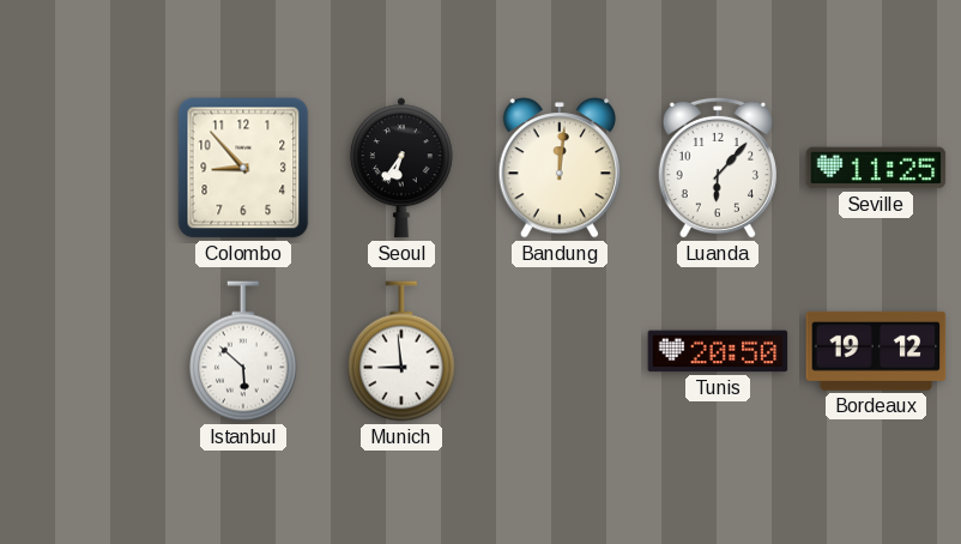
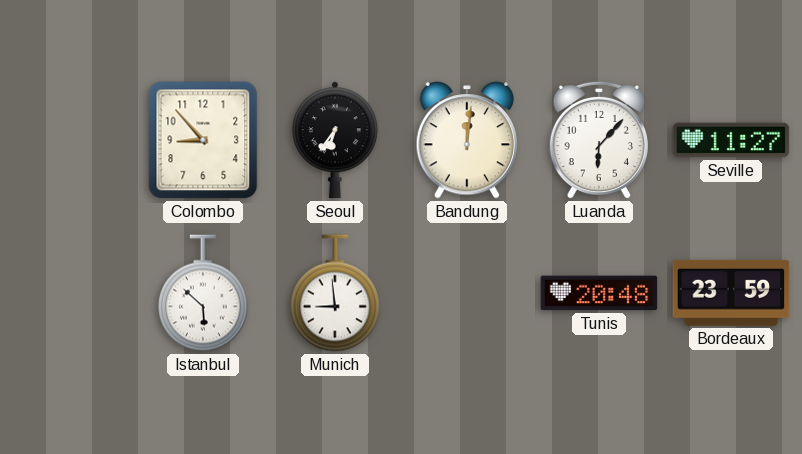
Seville: 11:25 -> 11:27
Tunis: 20:50 -> 20:48
Bordeaux: 19:12 -> 23:59
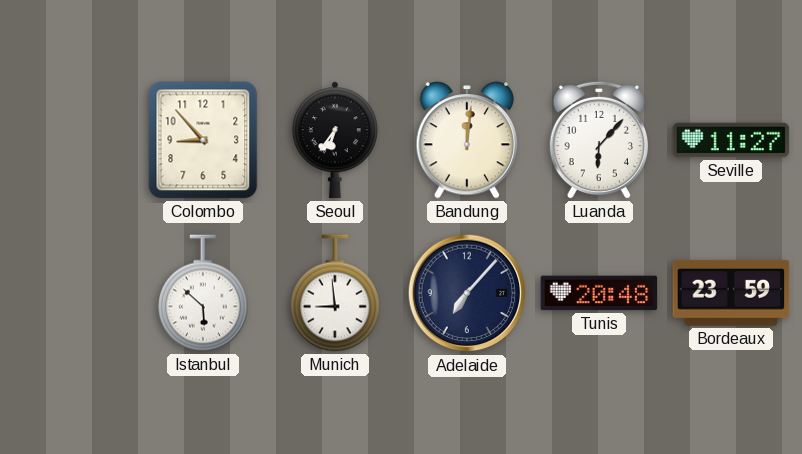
Adelaide: none -> 7:07
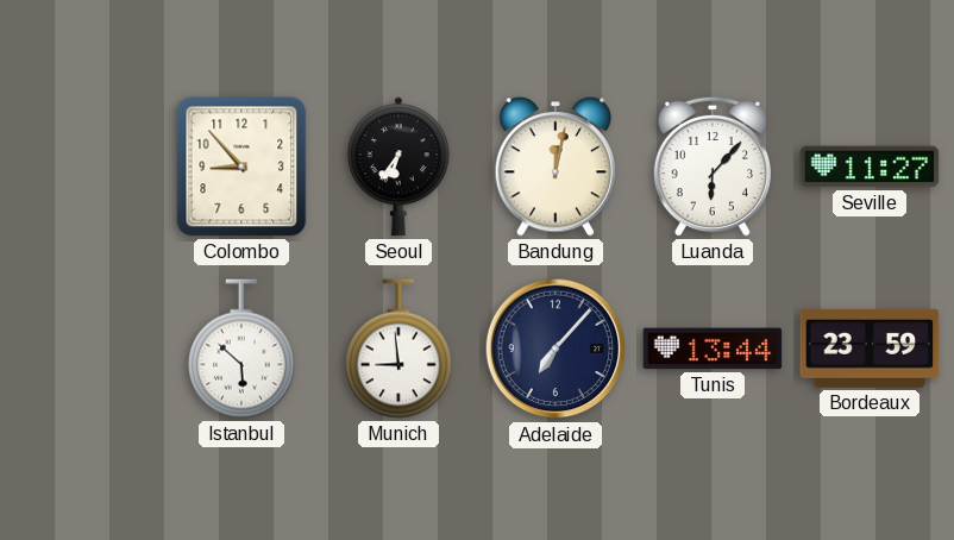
Bandung: 12:01 -> 12:02
Tunis: 20:48 -> 13:44
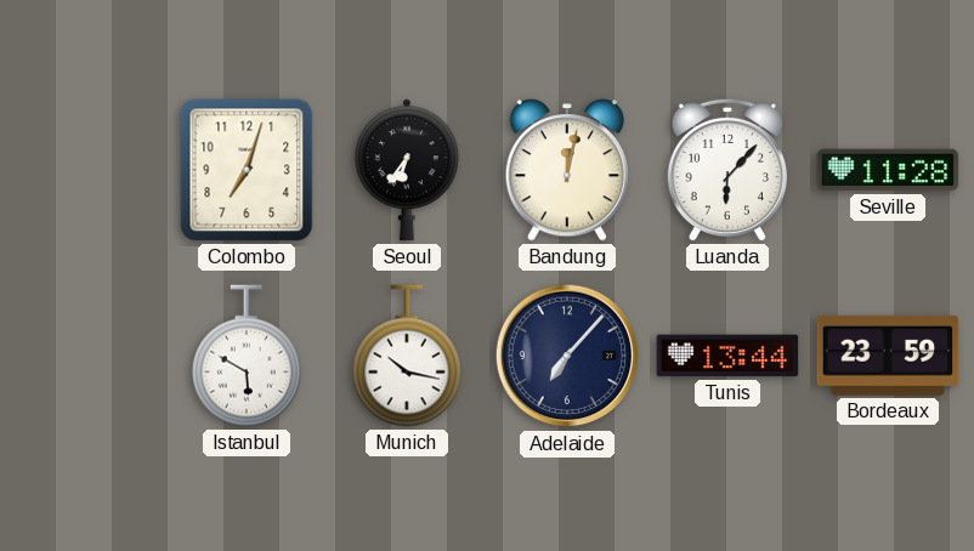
Colombo: 8:53 -> 7:03
Seville: 11:27 -> 11:28
Istanbul: 5:52 -> 5:50
Munich: 8:59 -> 10:17
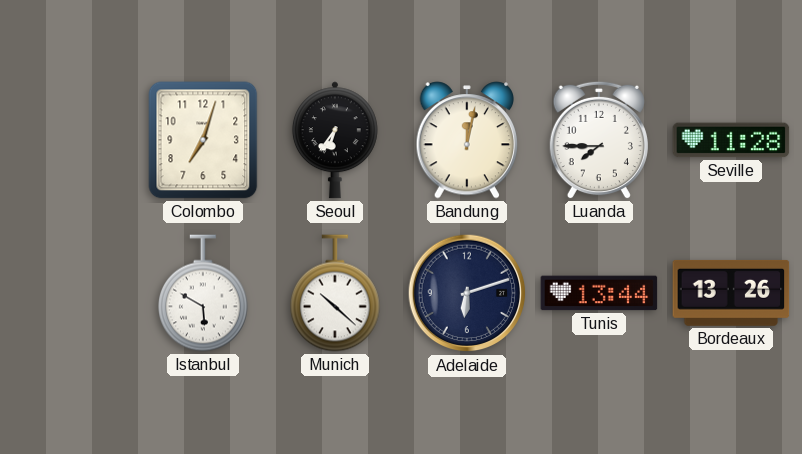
Luanda: 6:07 -> 7:45
Munich: 10:17 -> 10:22
Adelaide: 7:07 -> 6:12
Bordeaux: 23:59 -> 13:26
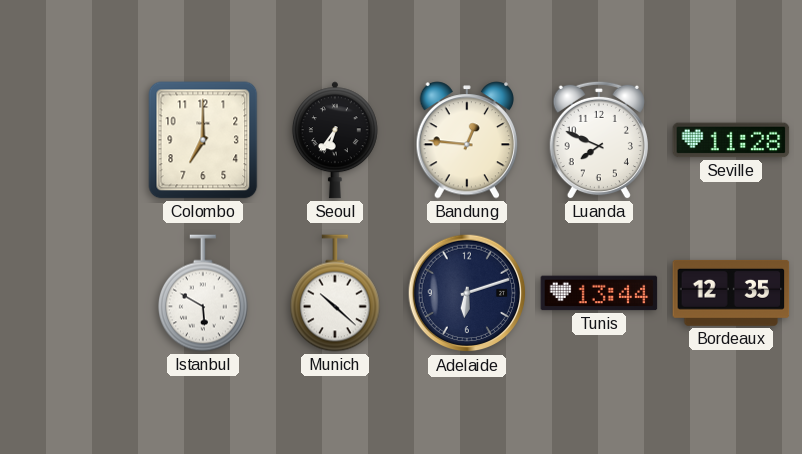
Colombo: 7:03 -> 7:00
Bandung: 12:02 -> 12:46
Luanda: 7:45 -> 7:49
Bordeaux: 13:26 -> 12:35
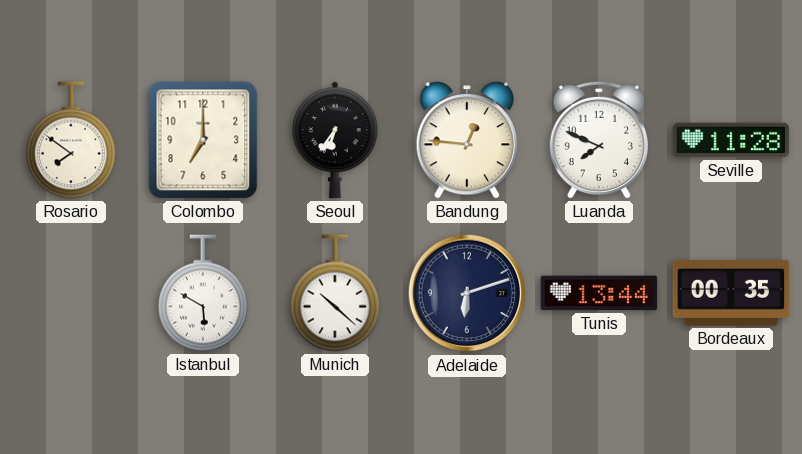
Rosario: none -> 7:51
Bordeaux: 12:35 -> 00:35
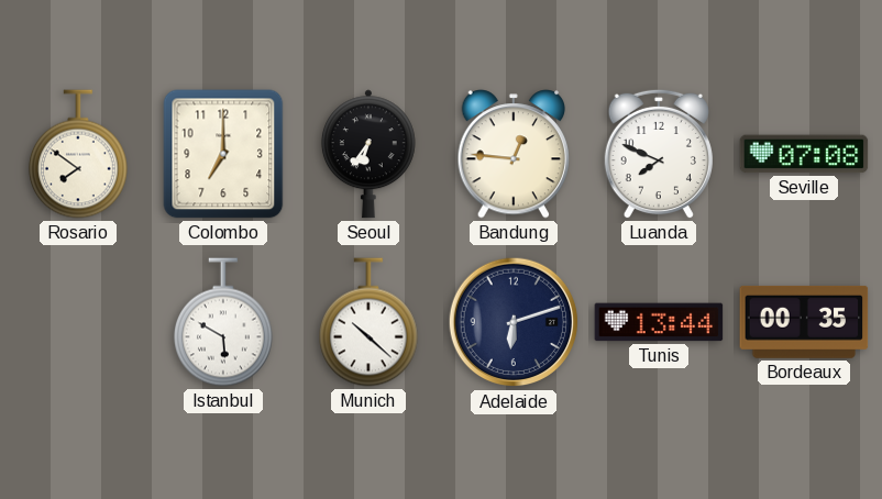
Seville: 11:28 -> 07:08
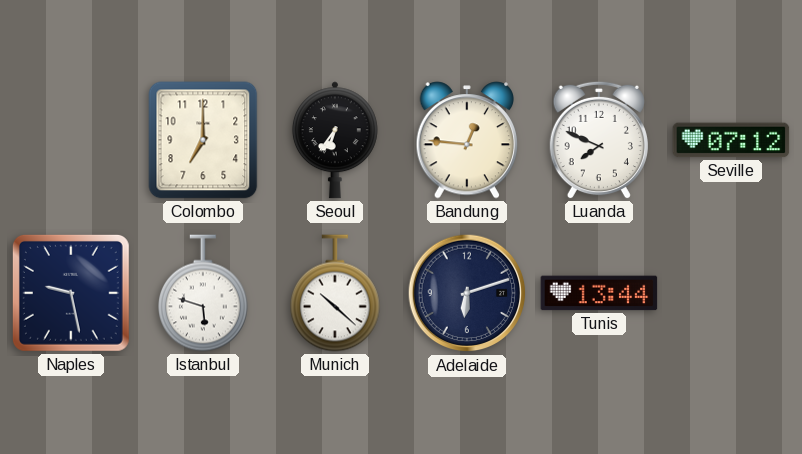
Rosario: 7:51 -> none
Seville: 07:08 -> 07:12
Naples: none -> 9:28
Istanbul: 5:50 -> 5:48
Bordeaux: 00:35 -> none
